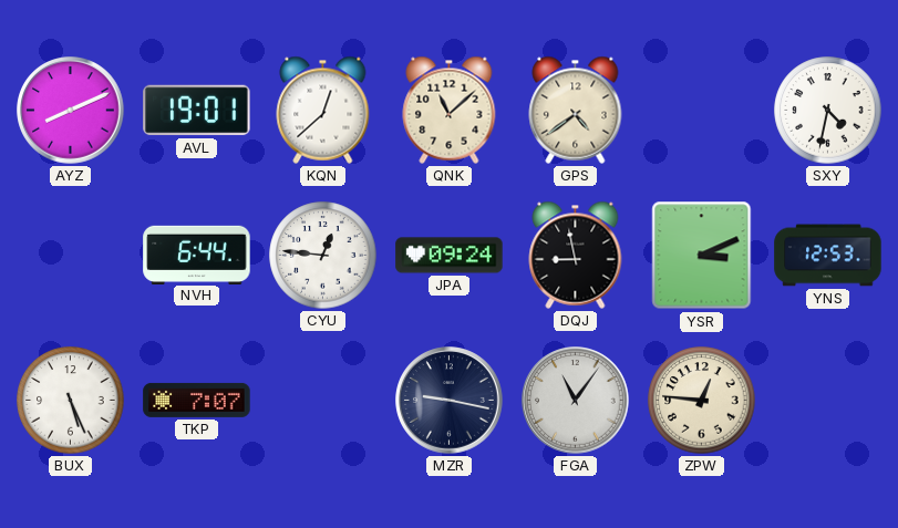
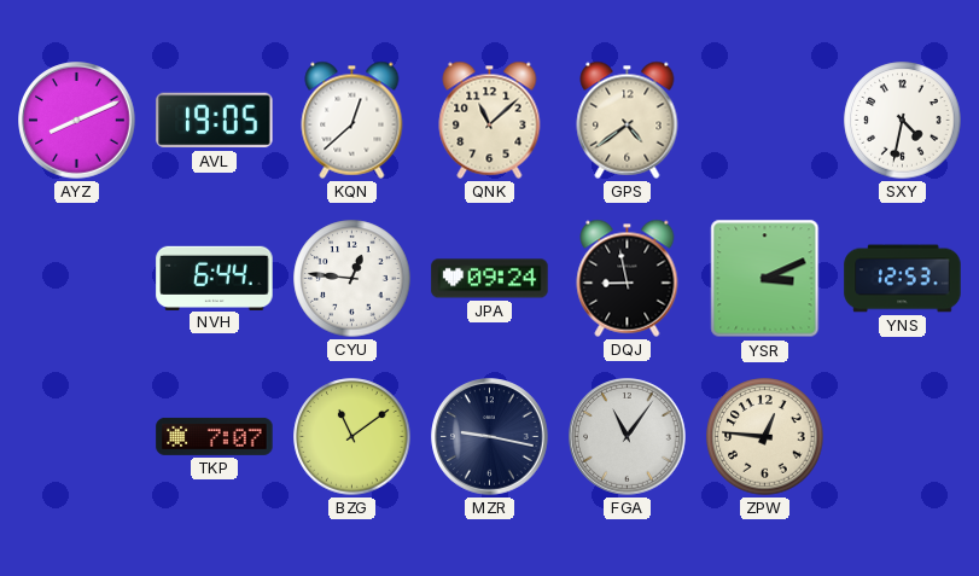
AVL: 19:01 -> 19:05
BUX: 5:26 -> none
BZG: none -> 11:09
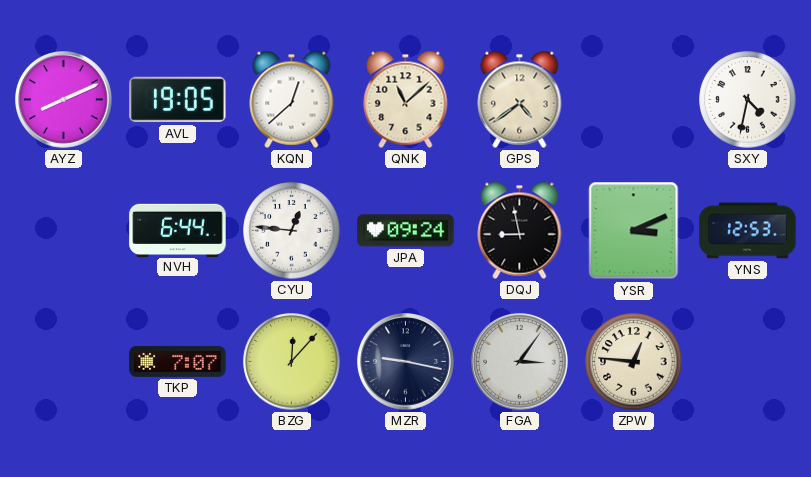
BZG: 11:09 -> 12:07
FGA: 11:06 -> 3:06
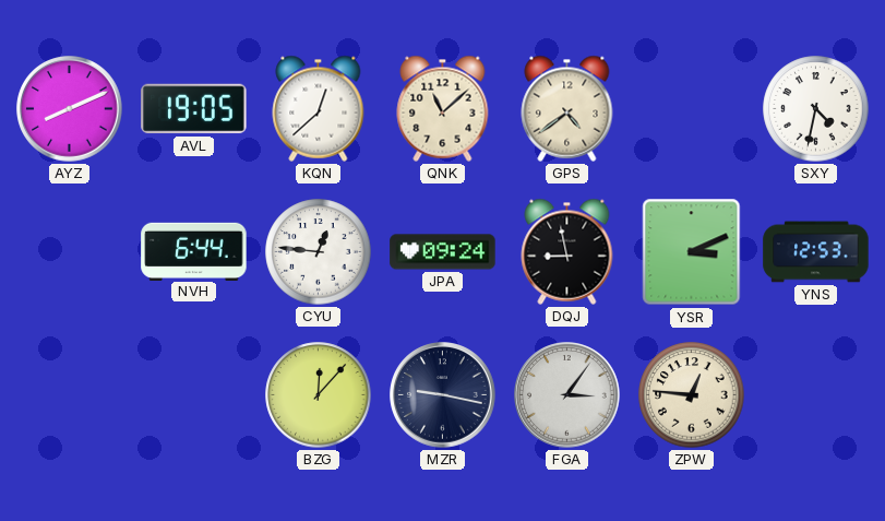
TKP: 7:07 -> none
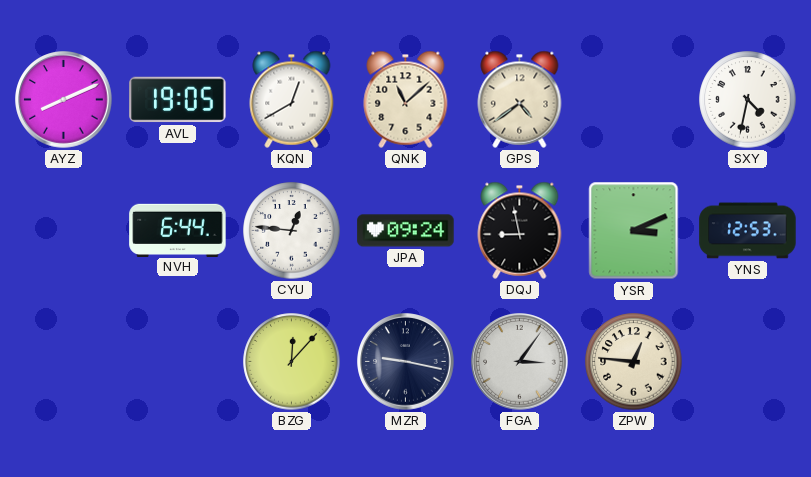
KQN: 12:38 -> 12:40
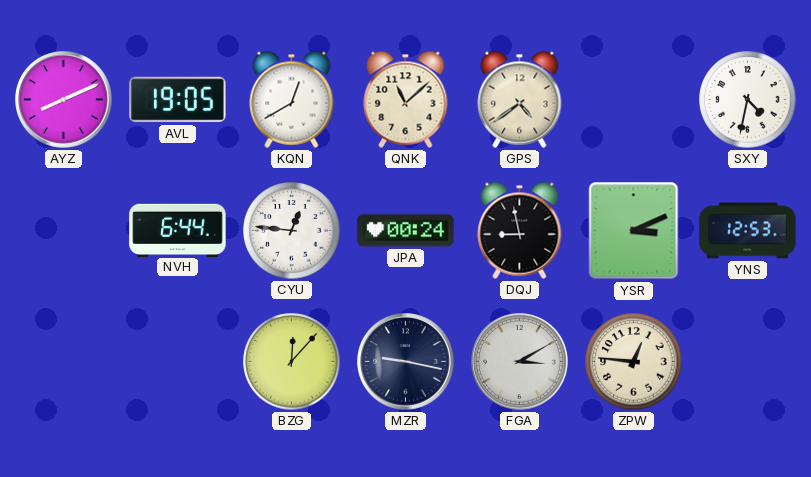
JPA: 09:24 -> 00:24
FGA: 3:06 -> 3:10
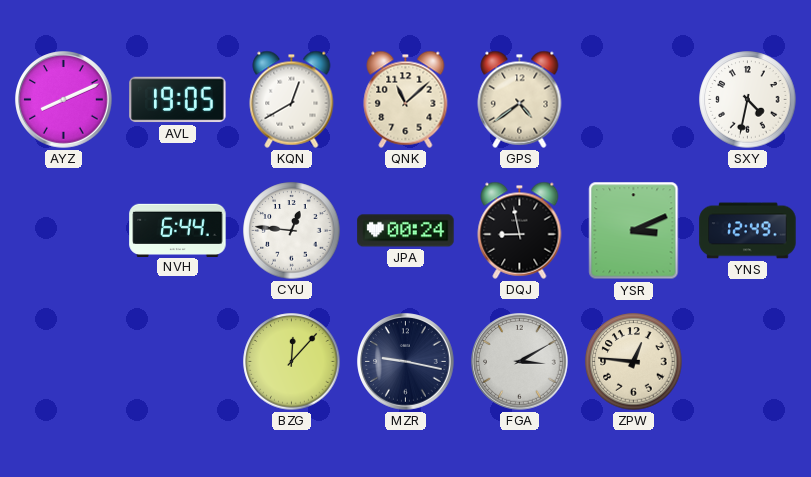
YNS: 12:53 -> 12:49
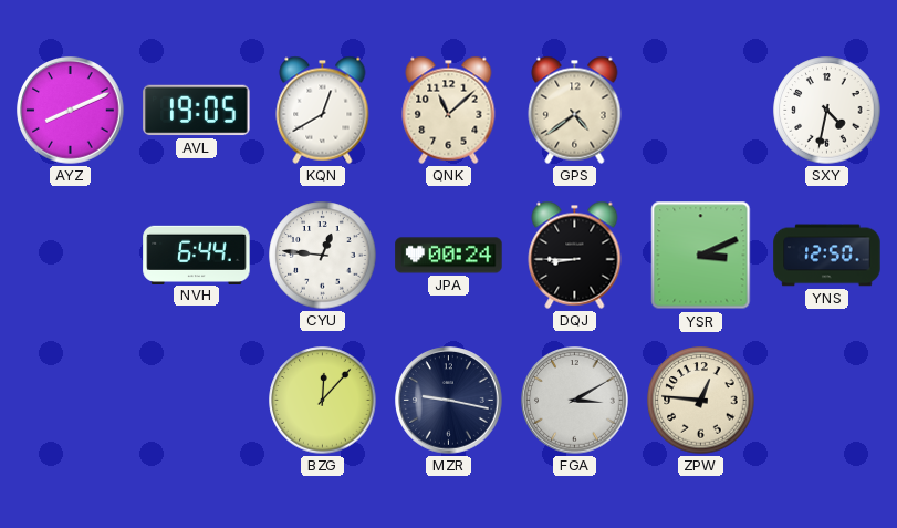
DQJ: 8:58 -> 8:45
YNS: 12:49 -> 12:50
